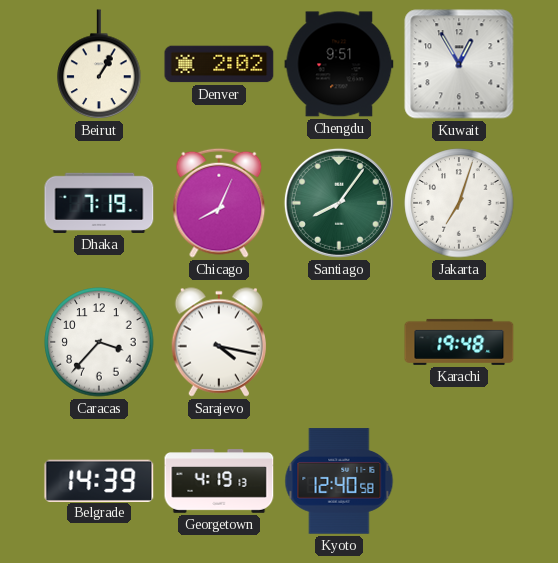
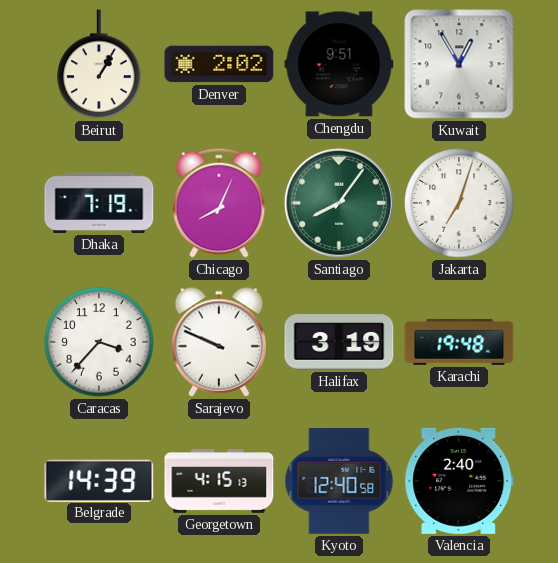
Sarajevo: 4:17 -> 9:49
Halifax: none -> 3:19
Georgetown: 4:19 -> 4:15
Valencia: none -> 2:40
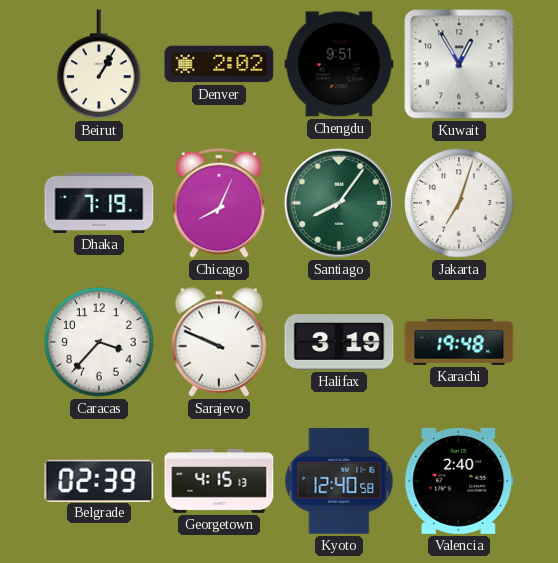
Belgrade: 14:39 -> 02:39
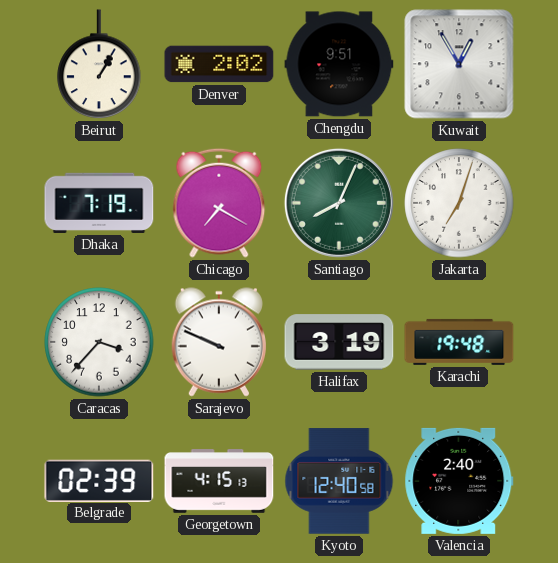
Chicago: 8:04 -> 7:20
Santiago: 8:06 -> 8:04
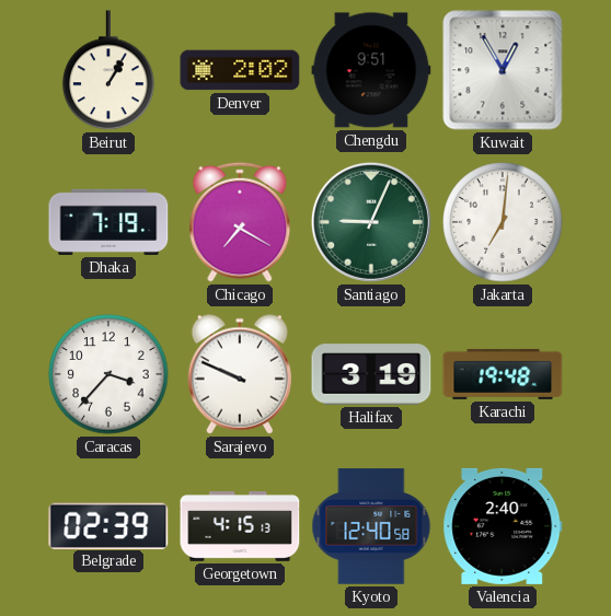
Santiago: 8:04 -> 9:04
Jakarta: 7:03 -> 7:01
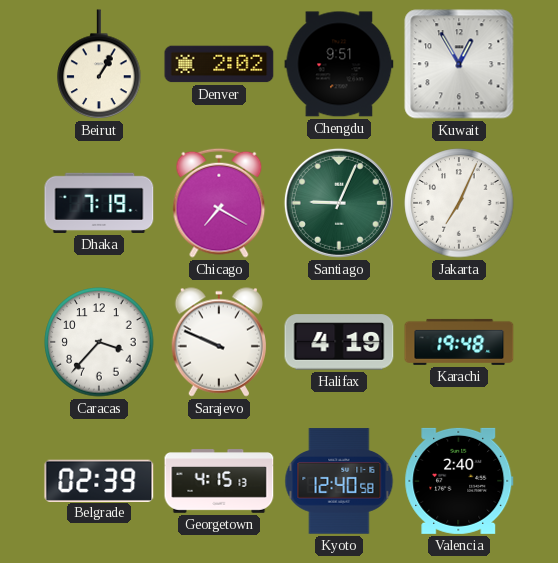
Jakarta: 7:01 -> 7:04
Halifax: 3:19 -> 4:19
